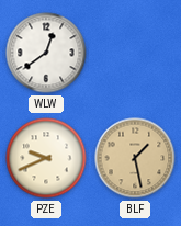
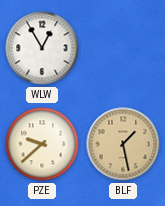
WLW: 12:39 -> 12:55
PZE: 9:41 -> 9:38
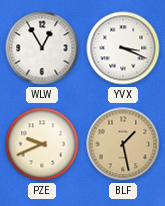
YVX: none -> 3:19
PZE: 9:38 -> 9:41
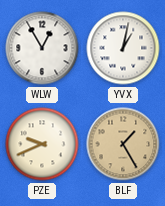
YVX: 3:19 -> 1:02
BLF: 1:28 -> 1:25
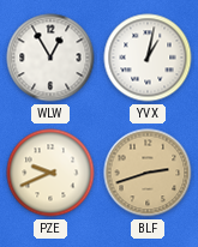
BLF: 1:25 -> 2:42
